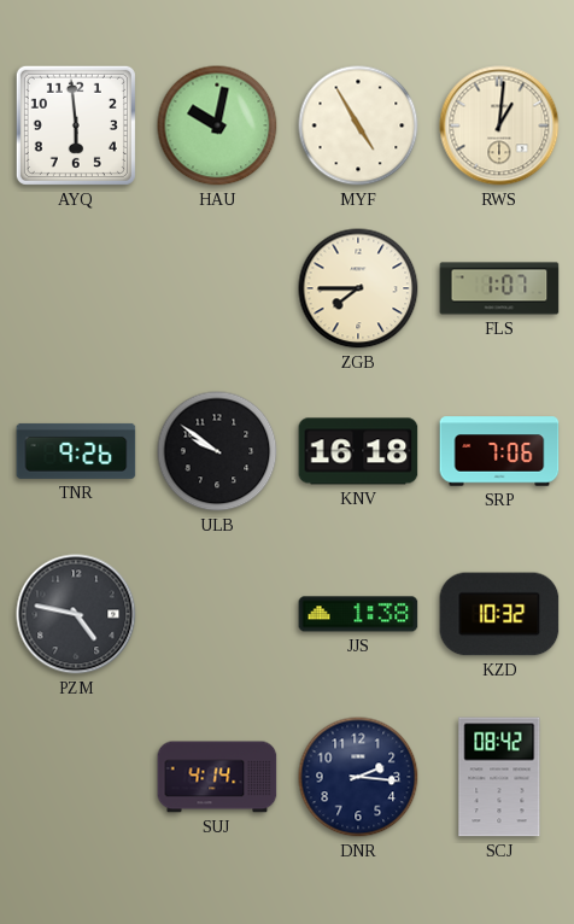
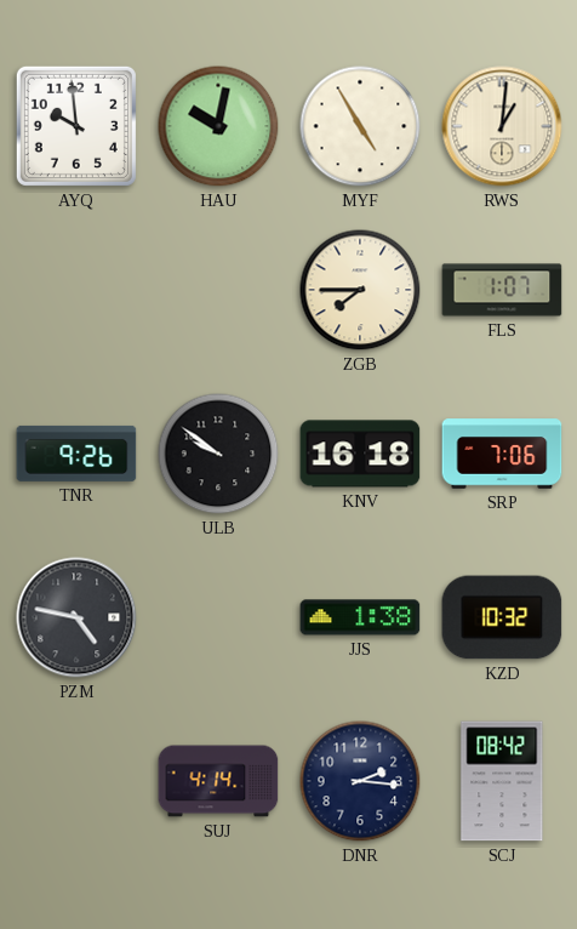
AYQ: 5:59 -> 9:59
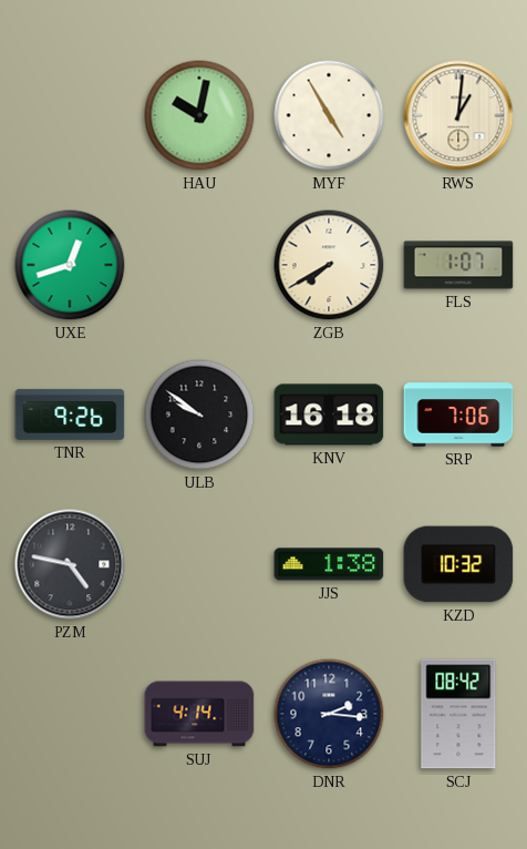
AYQ: 9:59 -> none
UXE: none -> 12:42
ZGB: 7:45 -> 7:40
